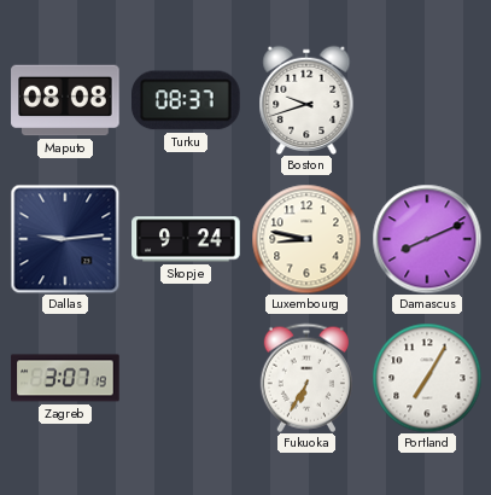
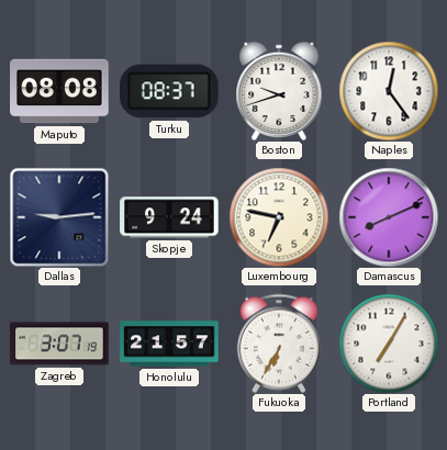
Naples: none -> 12:24
Luxembourg: 8:47 -> 6:47
Honolulu: none -> 21:57
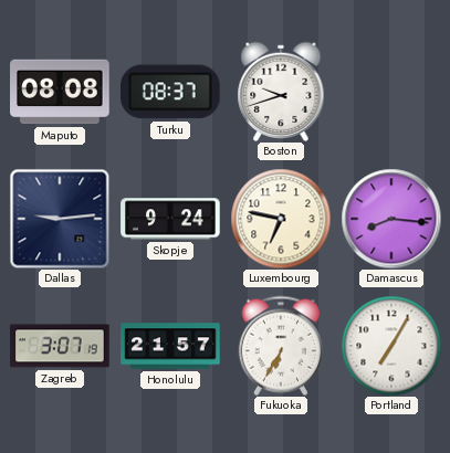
Naples: 12:24 -> none
Damascus: 8:11 -> 8:16
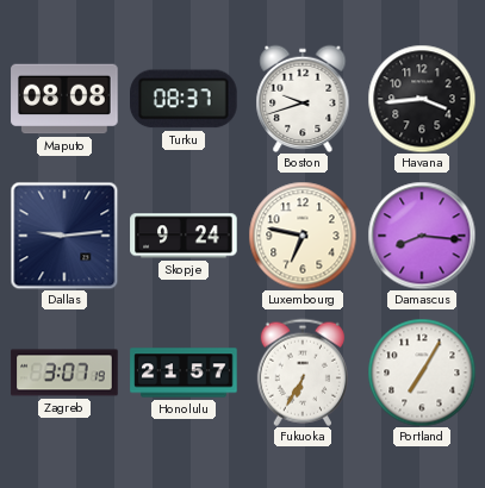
Havana: none -> 3:44
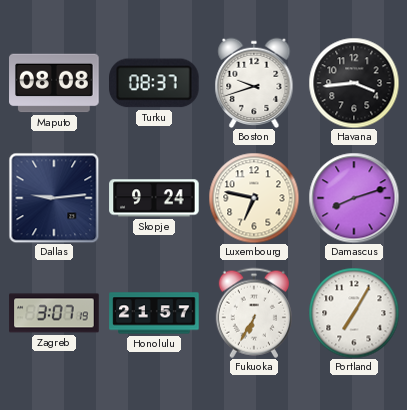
Damascus: 8:16 -> 8:12
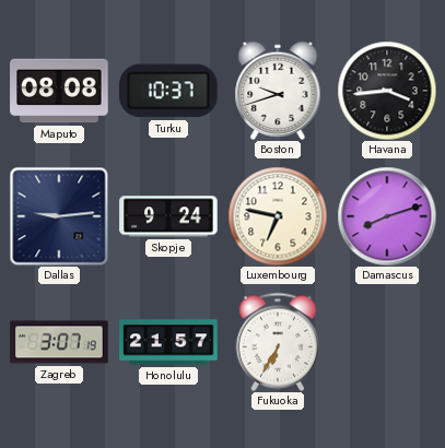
Turku: 08:37 -> 10:37
Portland: 7:05 -> none
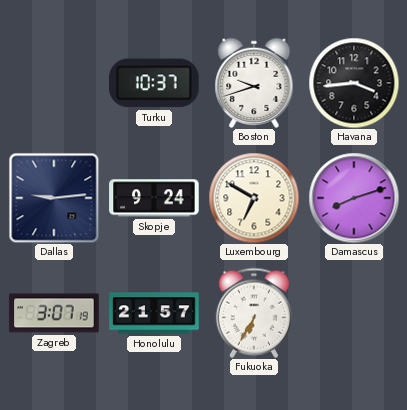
Maputo: 08:08 -> none
Luxembourg: 6:47 -> 6:50
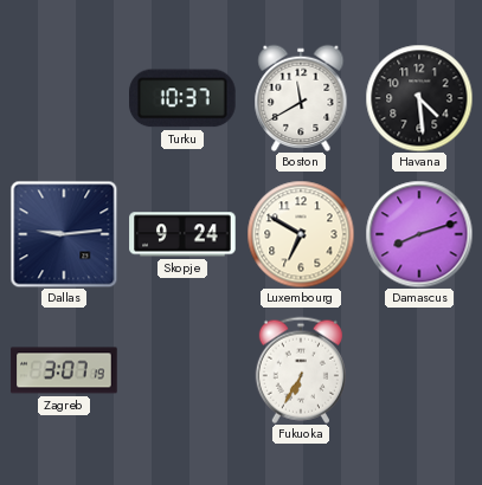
Boston: 9:42 -> 11:40
Havana: 3:44 -> 4:29
Honolulu: 21:57 -> none
